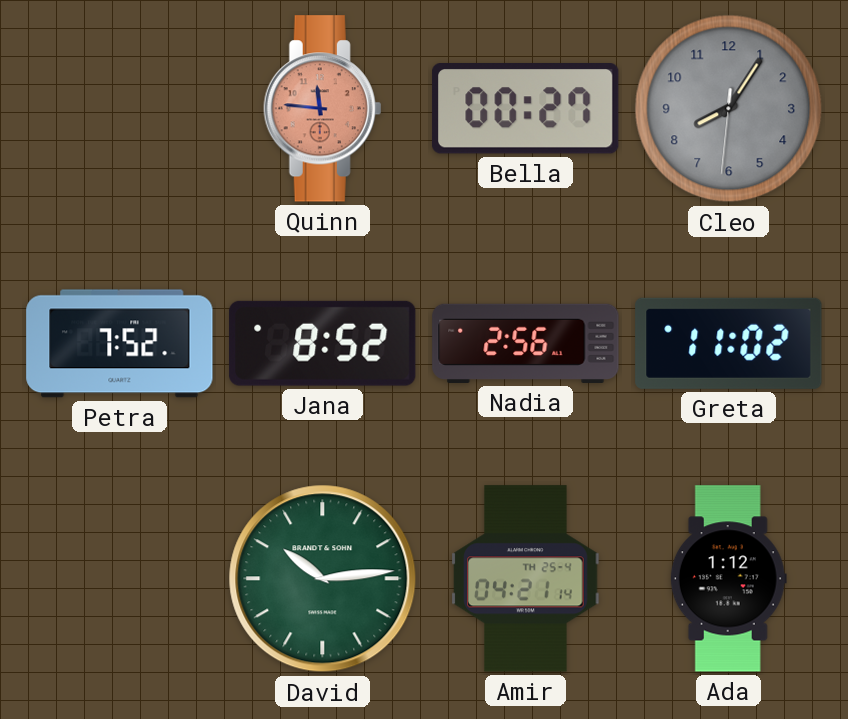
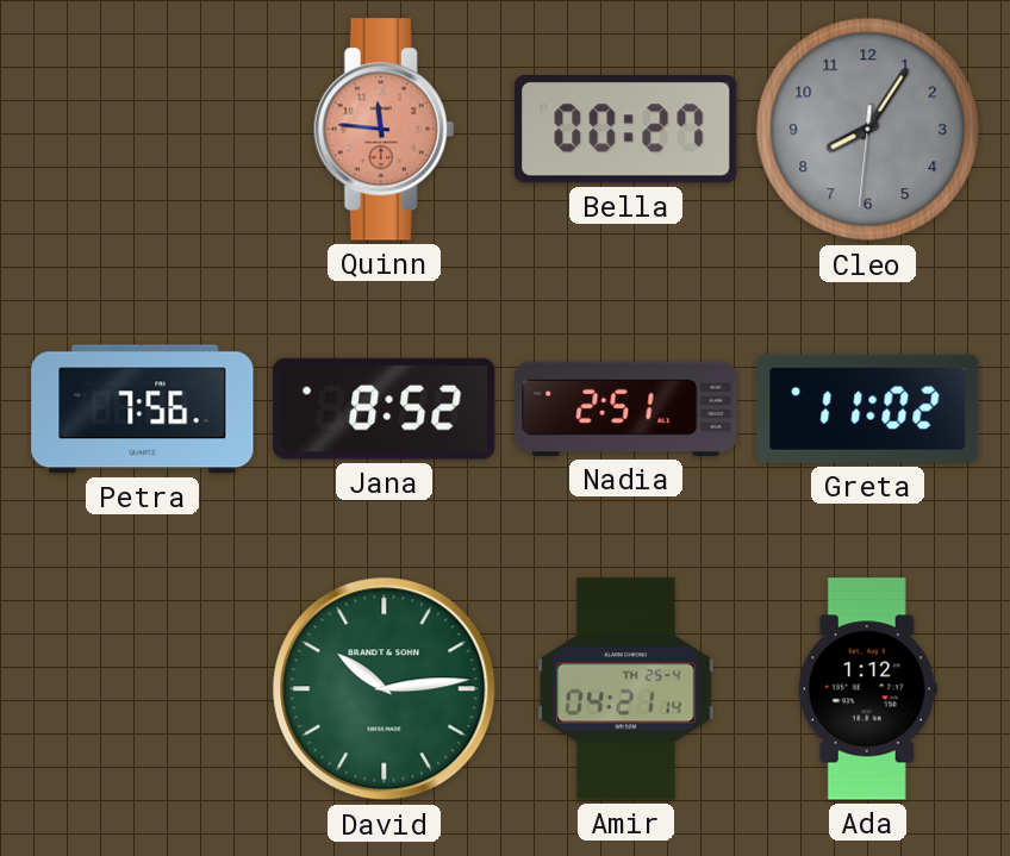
Petra: 7:52 -> 7:56
Nadia: 2:56 -> 2:51
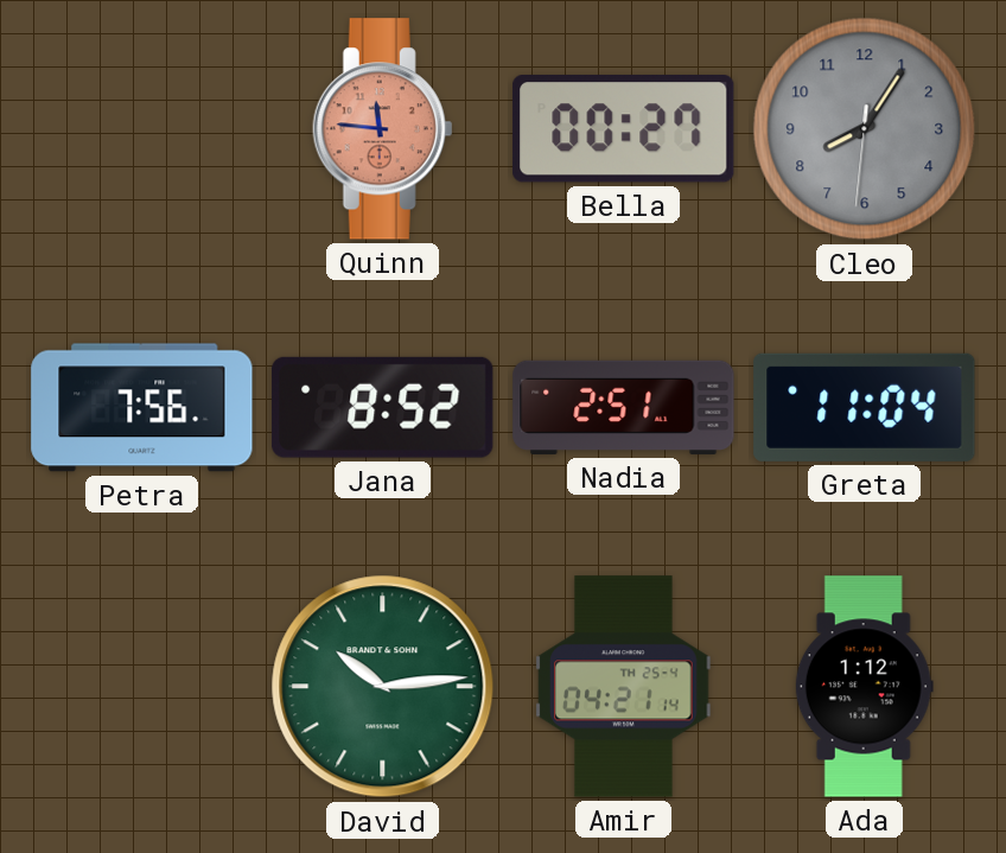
Greta: 11:02 -> 11:04
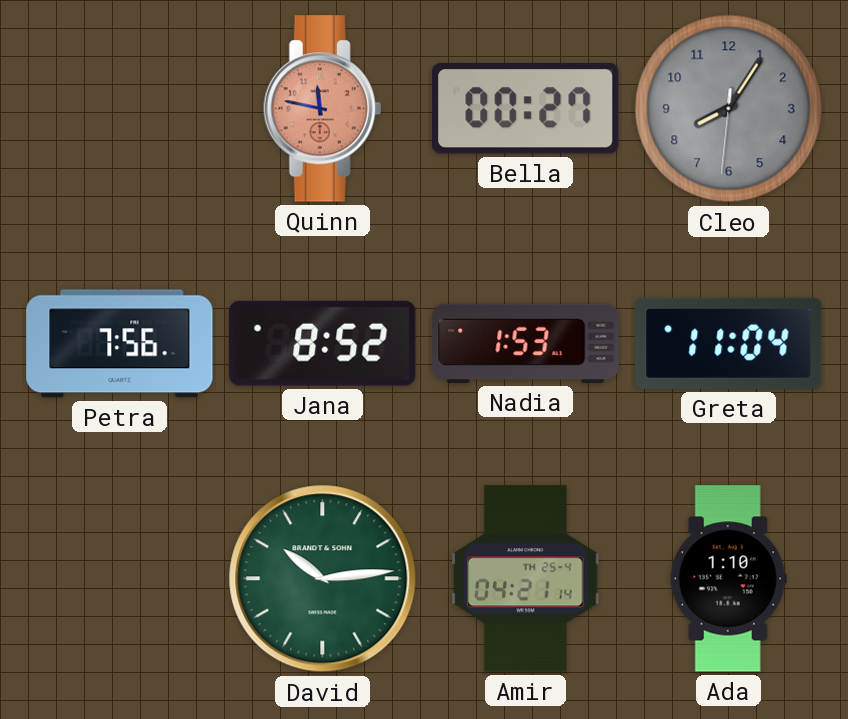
Quinn: 11:46 -> 11:47
Nadia: 2:51 -> 1:53
Ada: 1:12 -> 1:10
